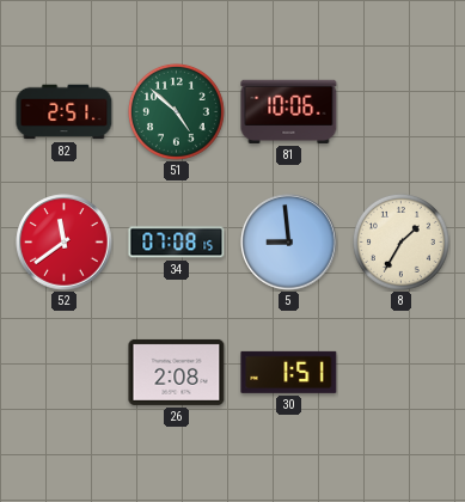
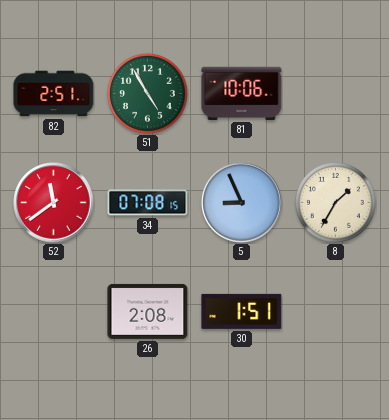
51: 4:52 -> 4:55
5: 8:59 -> 8:56
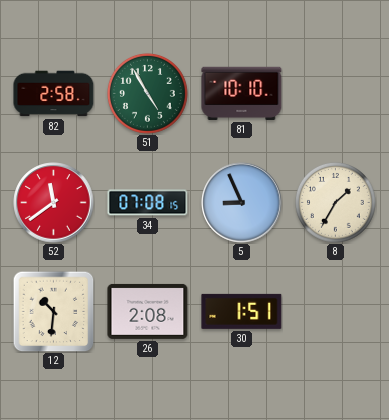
82: 2:51 -> 2:58
81: 10:06 -> 10:10
12: none -> 10:31
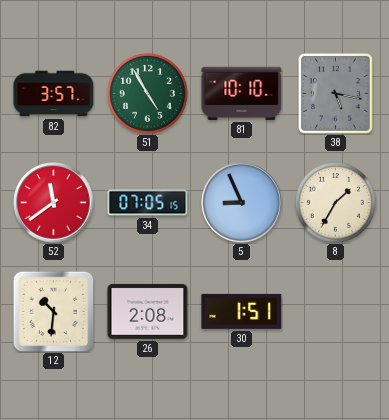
82: 2:58 -> 3:57
38: none -> 5:17
34: 07:08 -> 07:05
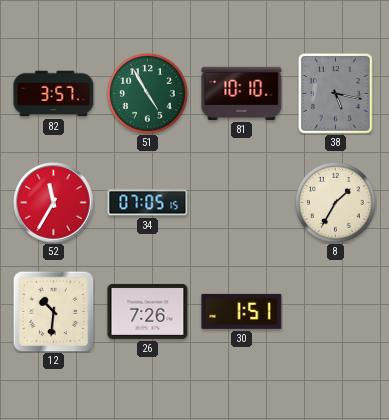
52: 11:39 -> 11:35
5: 8:56 -> none
26: 2:08 -> 7:26
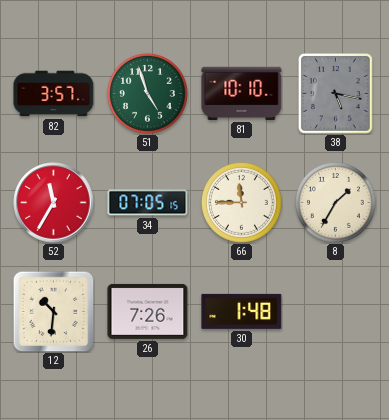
51: 4:55 -> 4:57
66: none -> 11:45
30: 1:51 -> 1:48
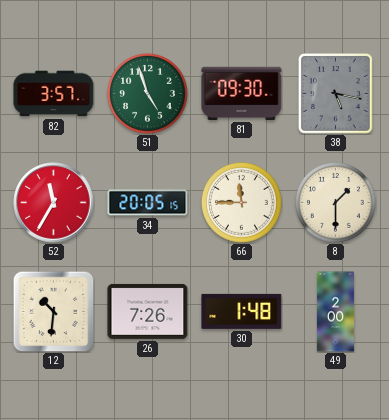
81: 10:10 -> 09:30
34: 07:05 -> 20:05
8: 1:35 -> 1:30
49: none -> 2:00
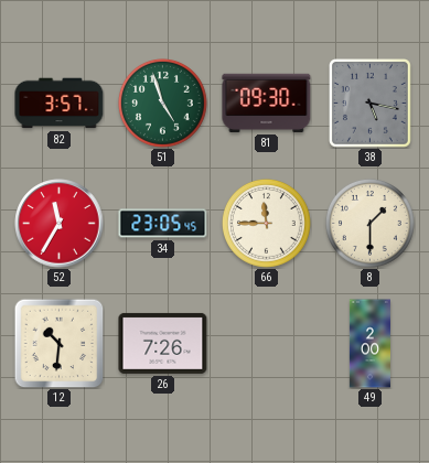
34: 20:05 -> 23:05
30: 1:48 -> none
